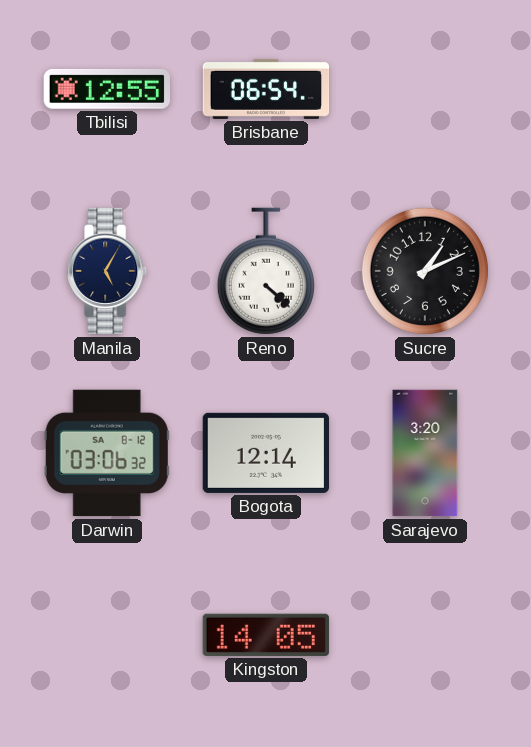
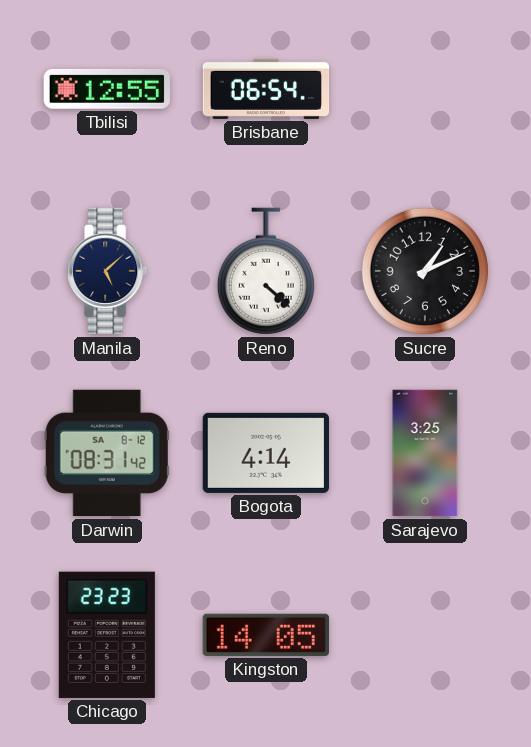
Manila: 5:05 -> 5:08
Darwin: 03:06 -> 08:31
Bogota: 12:14 -> 4:14
Sarajevo: 3:20 -> 3:25
Chicago: none -> 23:23
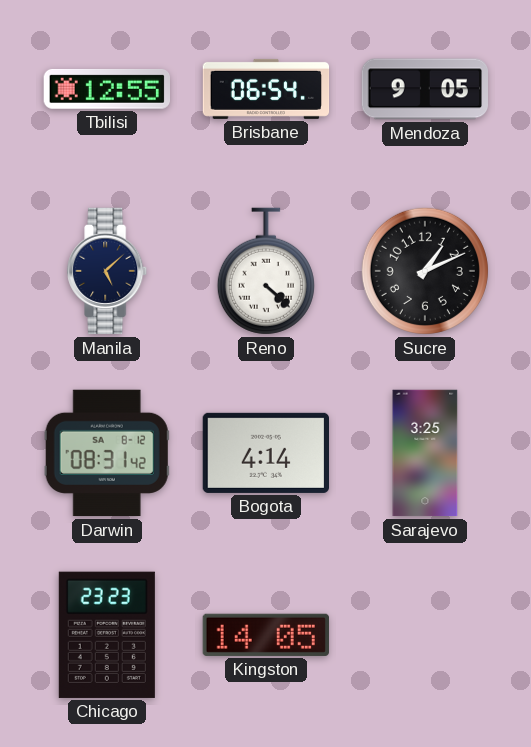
Mendoza: none -> 9:05
